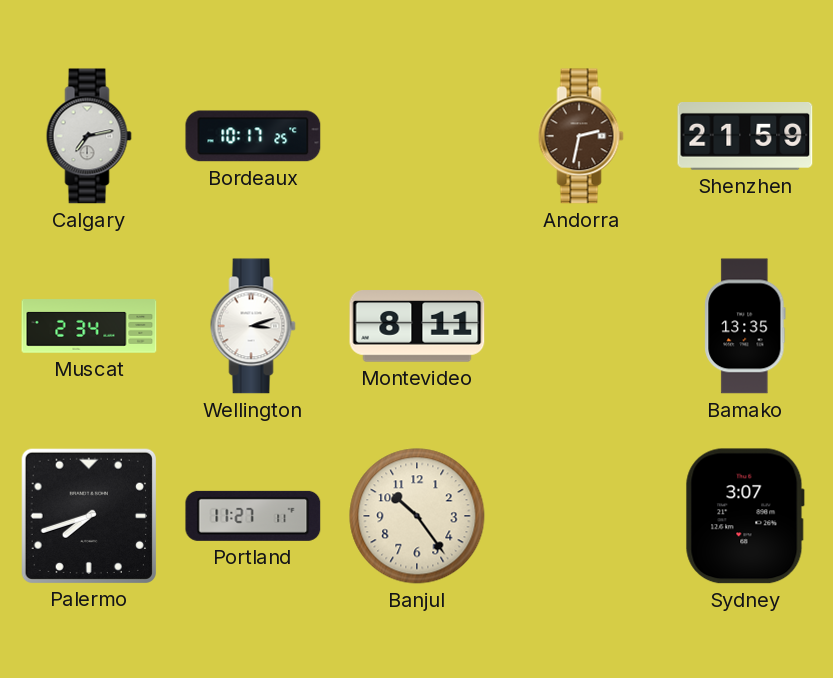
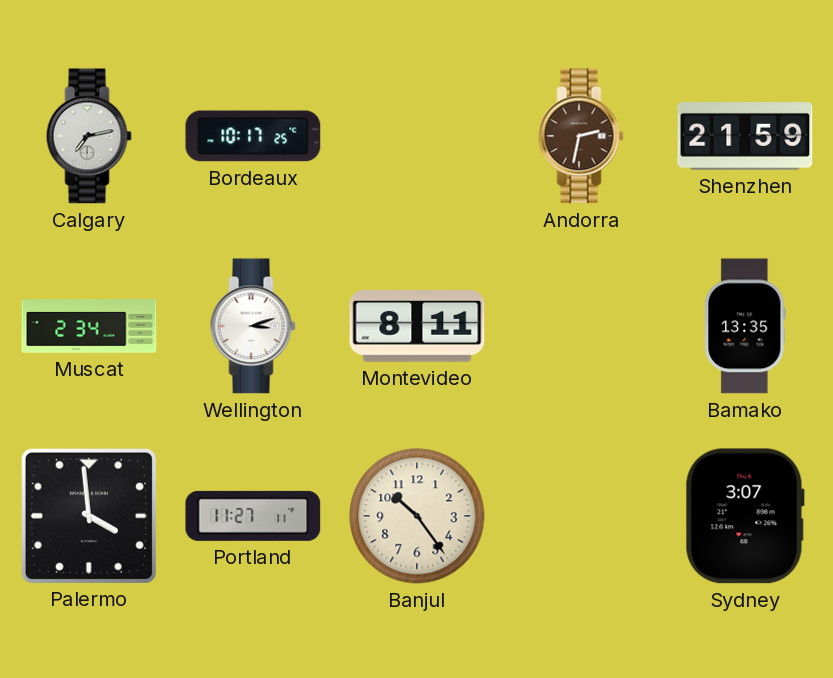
Palermo: 7:42 -> 3:59
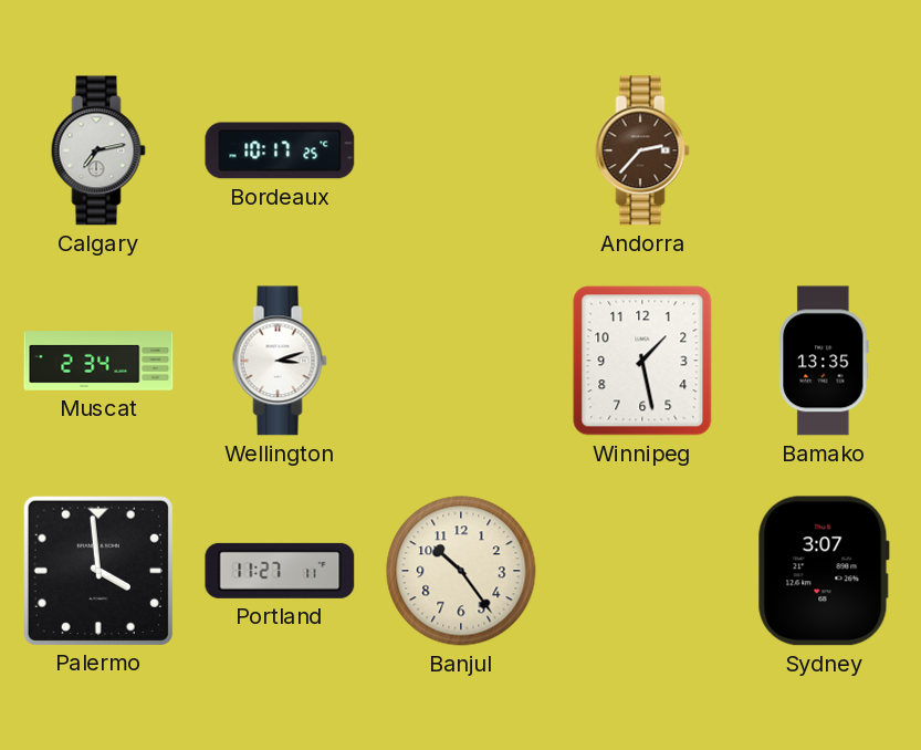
Andorra: 2:32 -> 2:37
Shenzhen: 21:59 -> none
Montevideo: 8:11 -> none
Winnipeg: none -> 1:28
